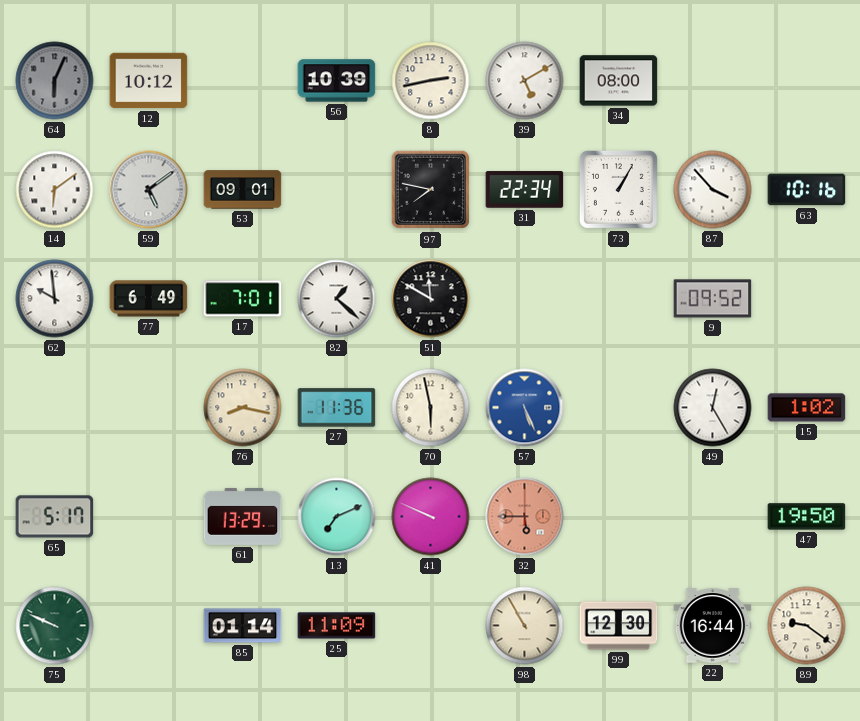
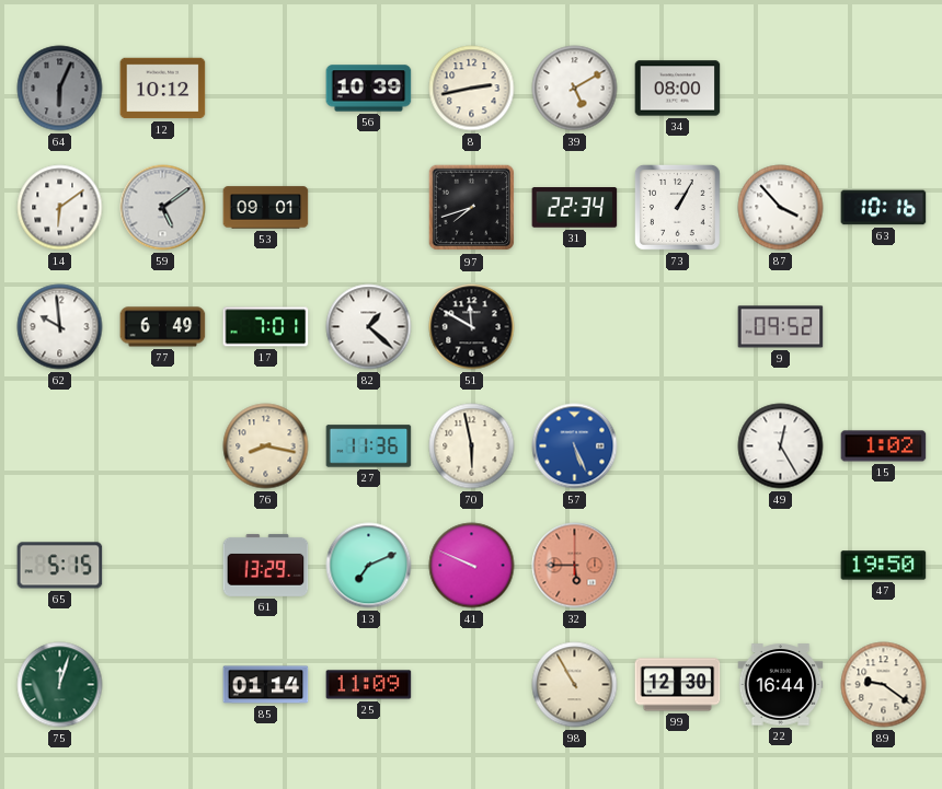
97: 7:47 -> 7:42
65: 5:17 -> 5:15
75: 9:49 -> 12:03
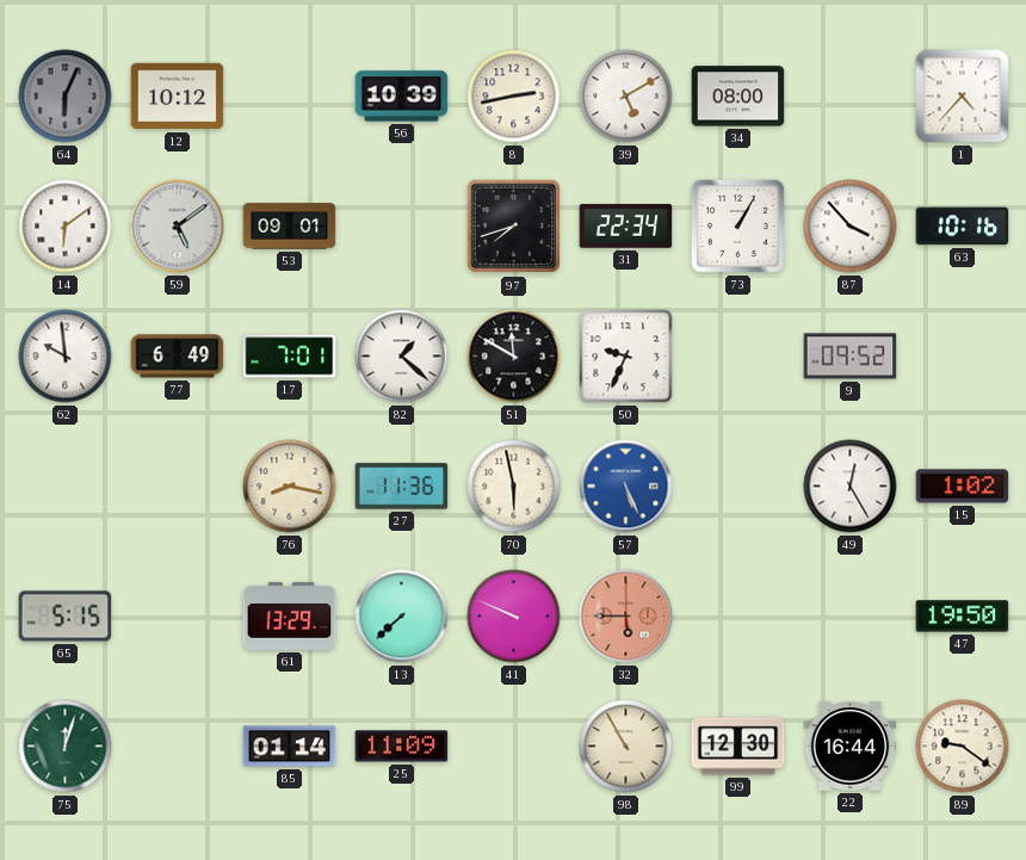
1: none -> 4:37
50: none -> 9:34
13: 7:11 -> 7:38
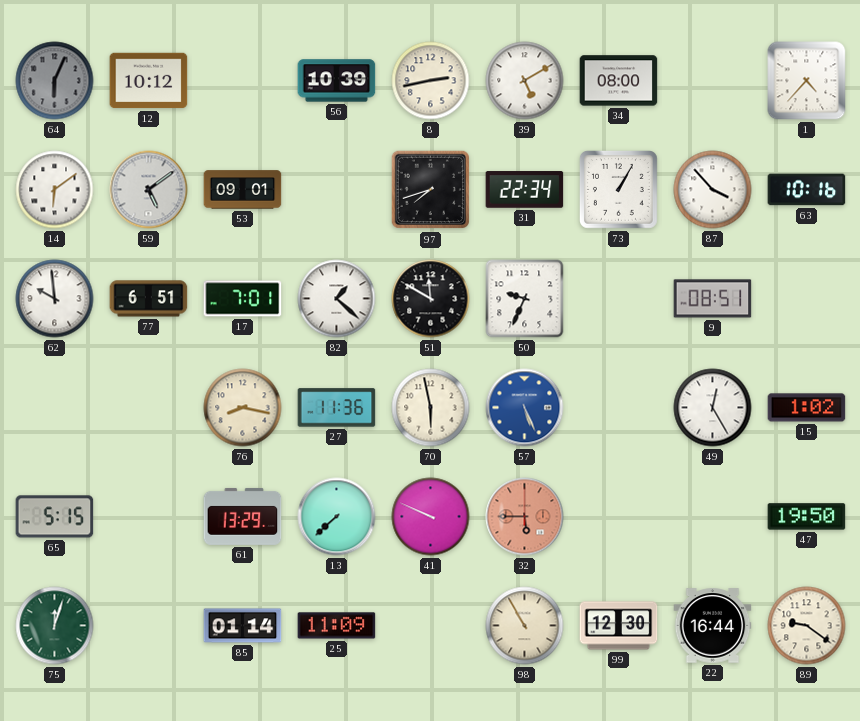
77: 6:49 -> 6:51
9: 09:52 -> 08:51
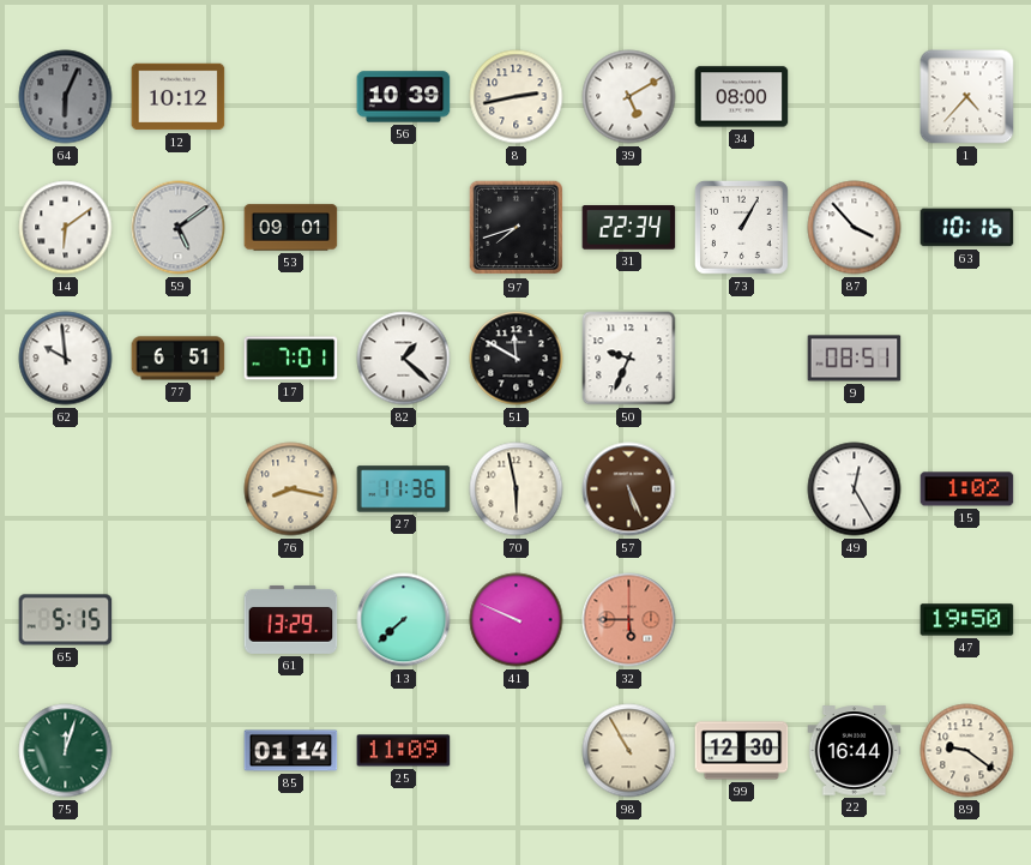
57 dial: blue -> brown
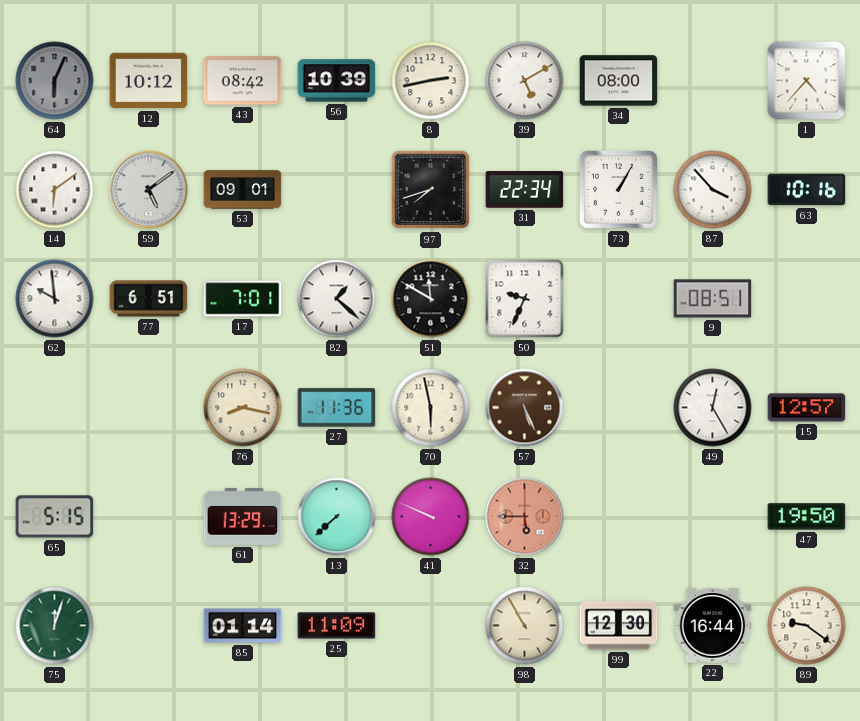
43: none -> 08:42
15: 1:02 -> 12:57
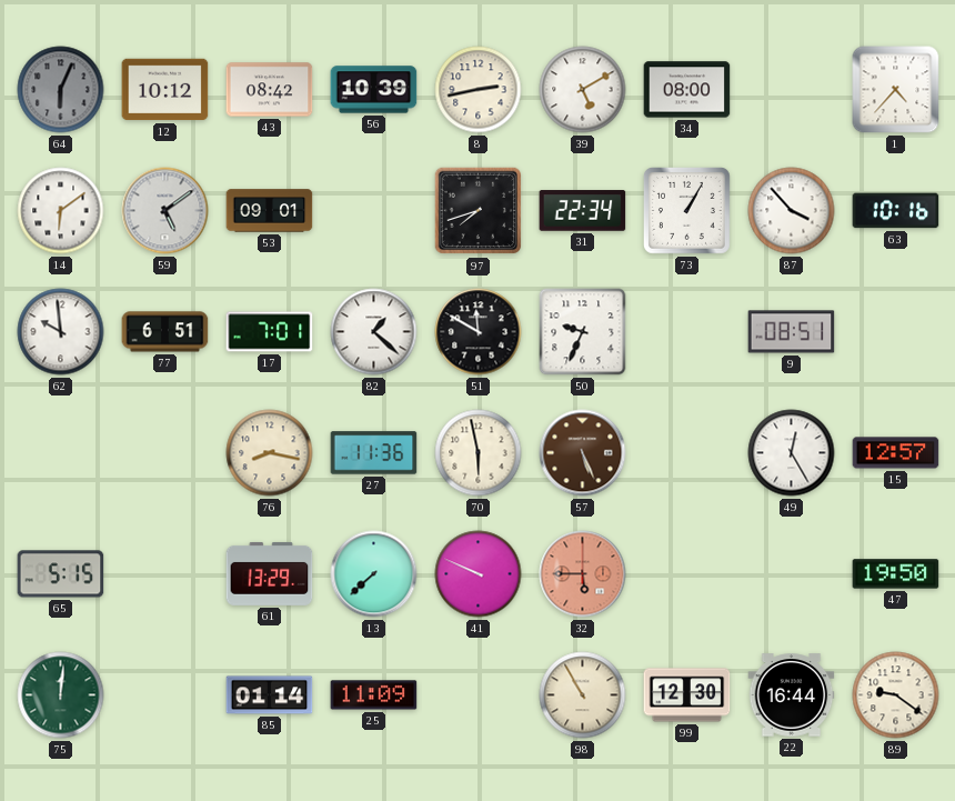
75: 12:03 -> 12:01
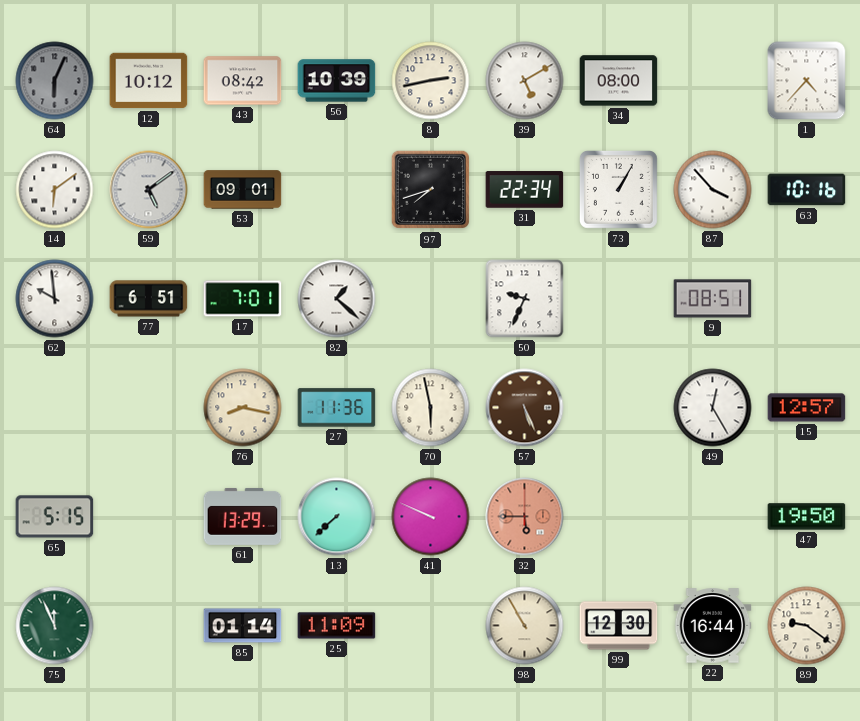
51: 11:50 -> none
75: 12:01 -> 11:56
